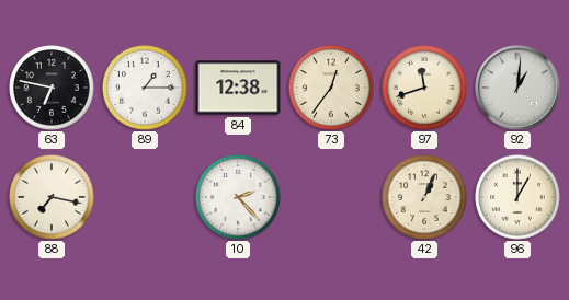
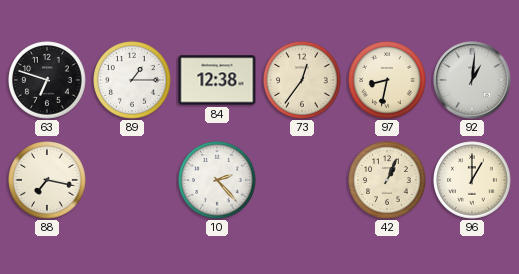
63: 6:47 -> 6:48
97: 11:42 -> 8:32
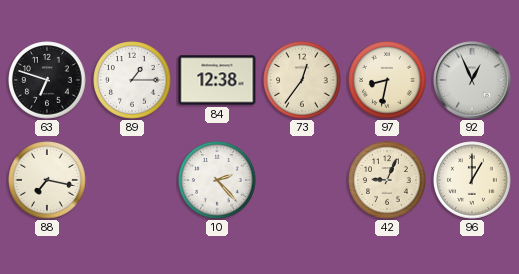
92: 1:01 -> 12:56
42: 1:04 -> 9:04
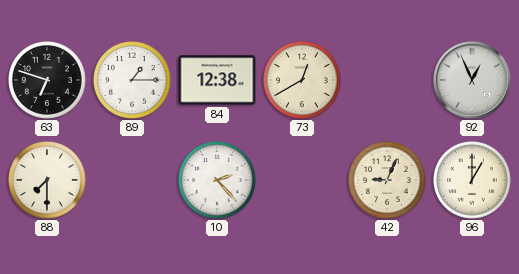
73: 12:36 -> 12:40
97: 8:32 -> none
88: 7:17 -> 7:30
